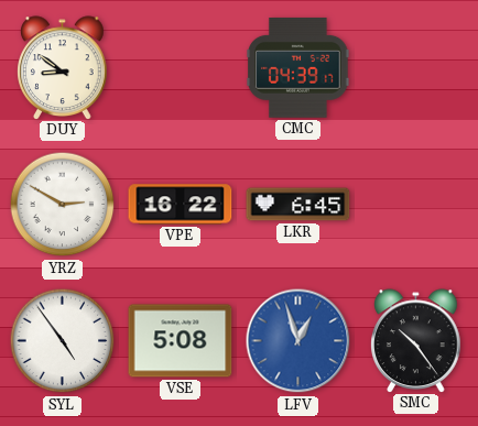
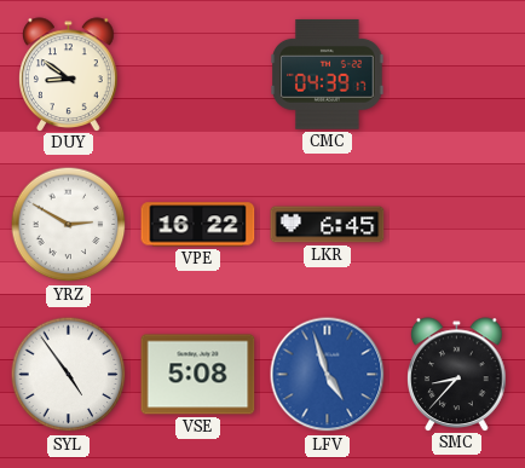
LFV: 12:57 -> 4:57
SMC: 10:24 -> 8:37
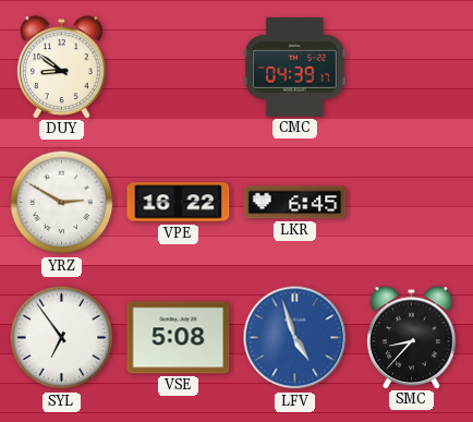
SYL: 4:54 -> 6:54
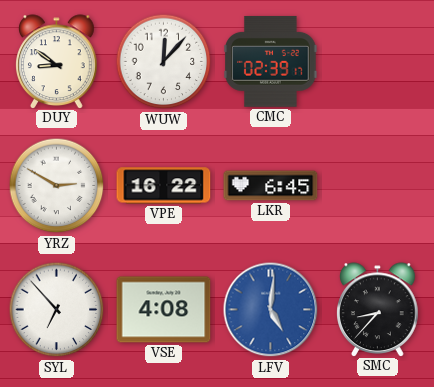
WUW: none -> 12:07
CMC: 04:39 -> 02:39
SYL: 6:54 -> 6:53
VSE: 5:08 -> 4:08
LFV: 4:57 -> 5:01
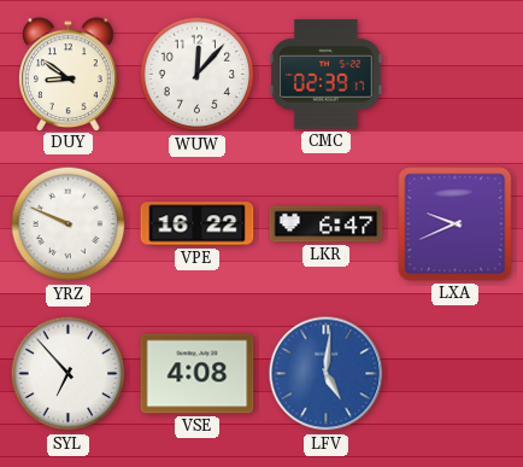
YRZ: 2:50 -> 9:49
LKR: 6:45 -> 6:47
LXA: none -> 9:41
SMC: 8:37 -> none
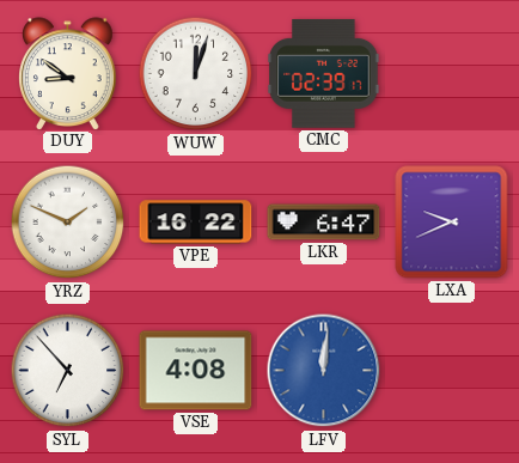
WUW: 12:07 -> 12:03
YRZ: 9:49 -> 1:49
LFV: 5:01 -> 12:01
